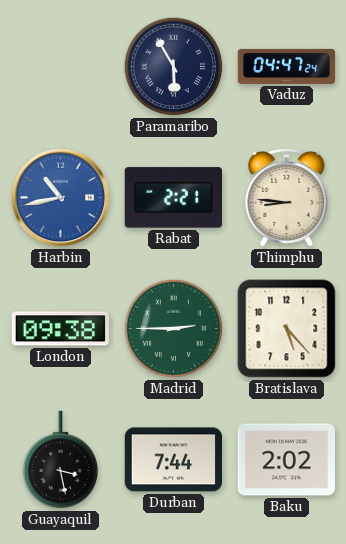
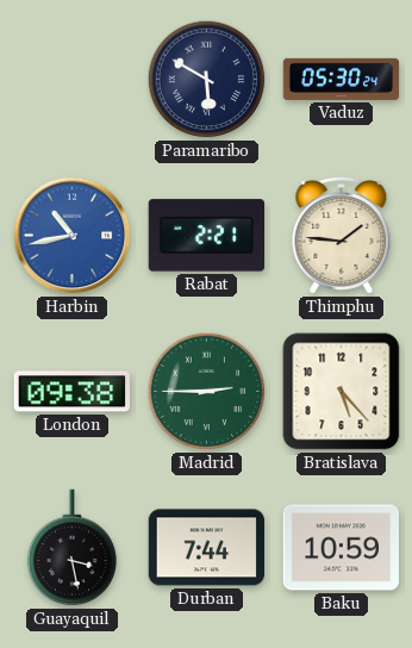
Paramaribo: 5:55 -> 5:50
Vaduz: 04:47 -> 05:30
Thimphu: 8:46 -> 1:46
Baku: 2:02 -> 10:59
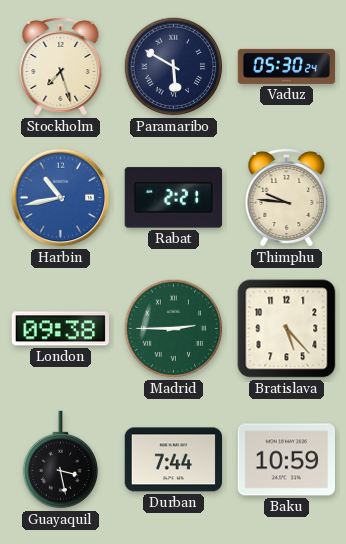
Stockholm: none -> 7:27
Thimphu: 1:46 -> 9:46
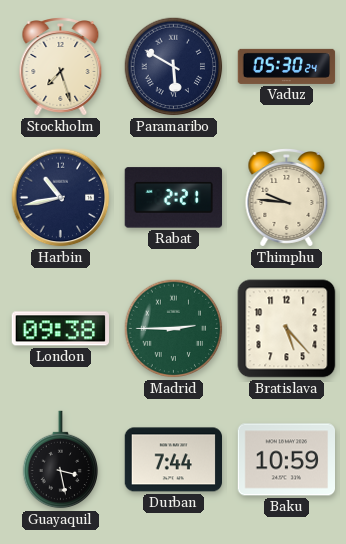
Harbin dial: blue -> navy
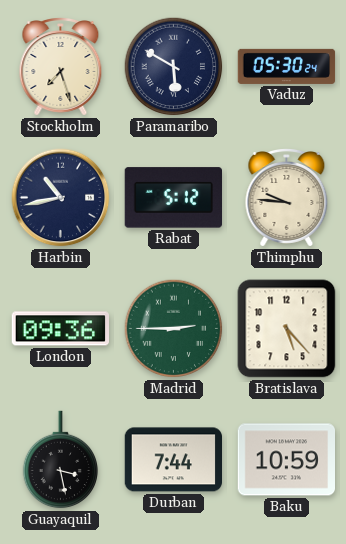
Rabat: 2:21 -> 5:12
London: 09:38 -> 09:36
